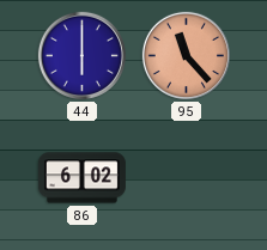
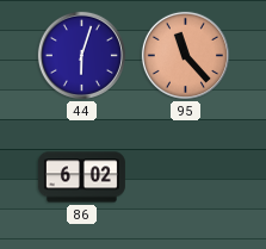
44: 6:00 -> 6:03
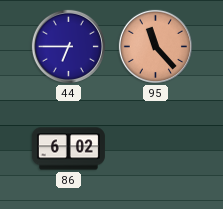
44: 6:03 -> 6:45
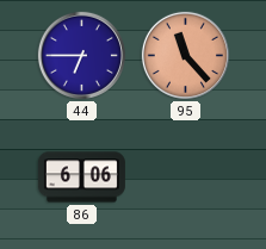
86: 6:02 -> 6:06
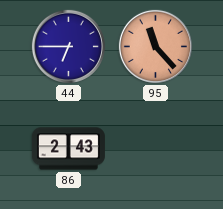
86: 6:06 -> 2:43
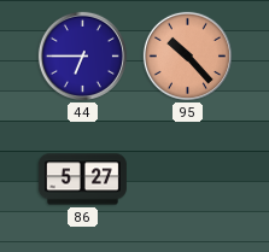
95: 11:23 -> 10:23
86: 2:43 -> 5:27
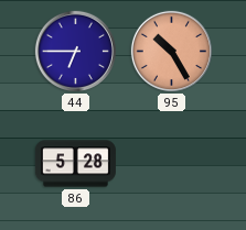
95: 10:23 -> 10:25
86: 5:27 -> 5:28
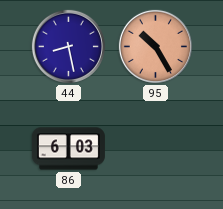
44: 6:45 -> 8:28
86: 5:28 -> 6:03
